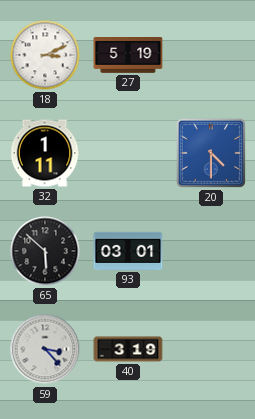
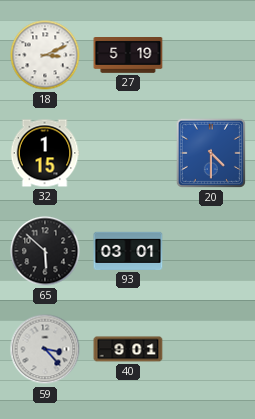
32: 1:11 -> 1:15
40: 3:19 -> 9:01
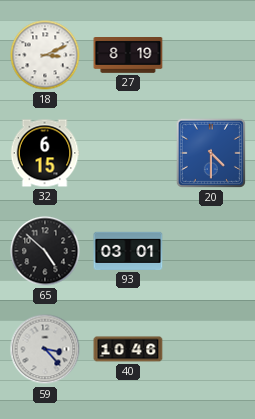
27: 5:19 -> 8:19
32: 1:15 -> 6:15
65: 5:52 -> 4:52
40: 9:01 -> 10:46
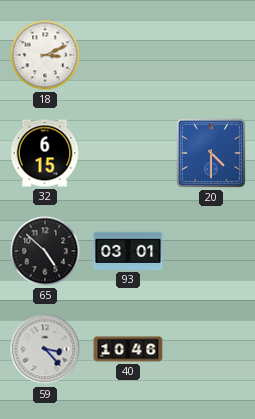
27: 8:19 -> none
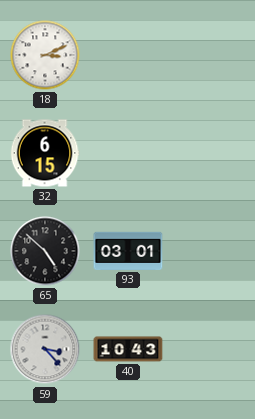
20: 4:30 -> none
40: 10:46 -> 10:43
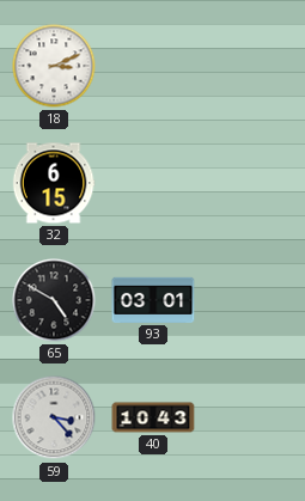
65: 4:52 -> 4:50
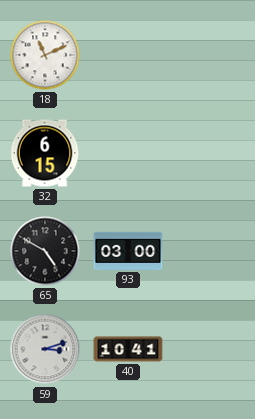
18: 3:11 -> 11:11
93: 03:01 -> 03:00
59: 3:23 -> 3:12
40: 10:43 -> 10:41
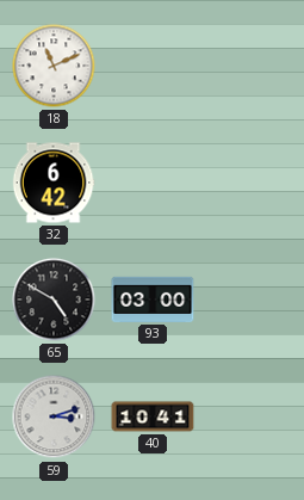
32: 6:15 -> 6:42
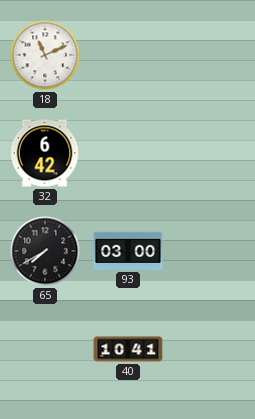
65: 4:50 -> 7:40
59: 3:12 -> none
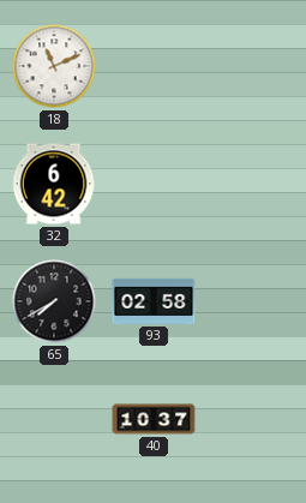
93: 03:00 -> 02:58
40: 10:41 -> 10:37
